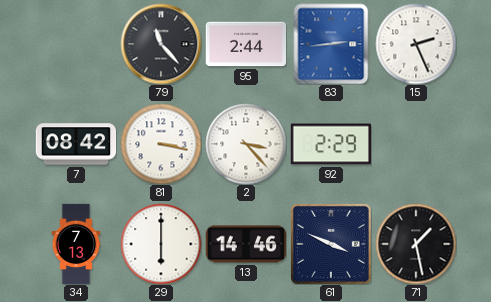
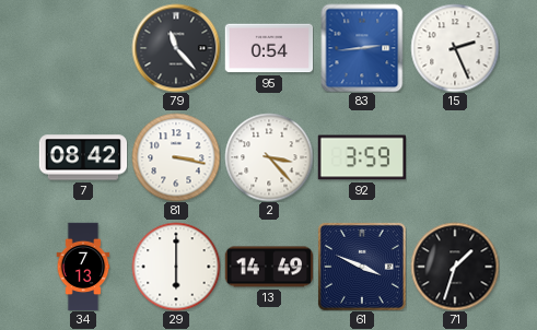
95: 2:44 -> 0:54
92: 2:29 -> 3:59
13: 14:46 -> 14:49
71: 1:28 -> 1:33
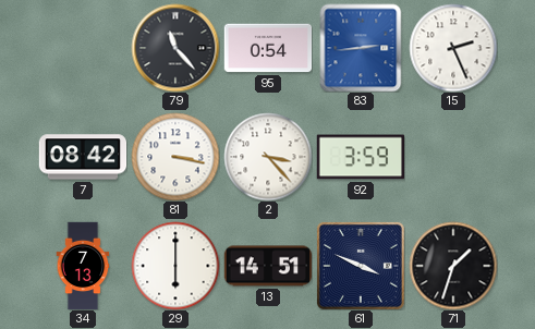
13: 14:49 -> 14:51
